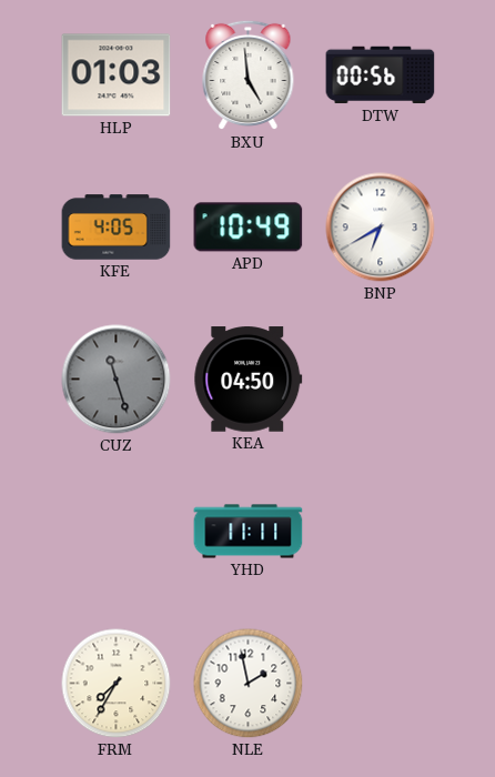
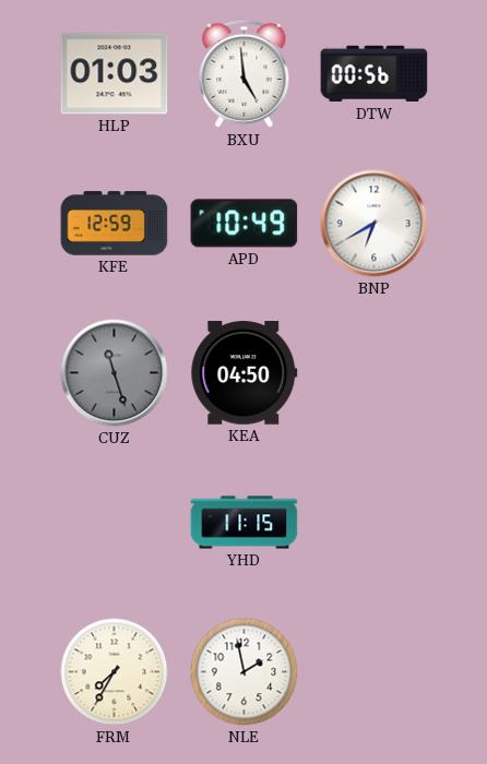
KFE: 4:05 -> 12:59
YHD: 11:11 -> 11:15
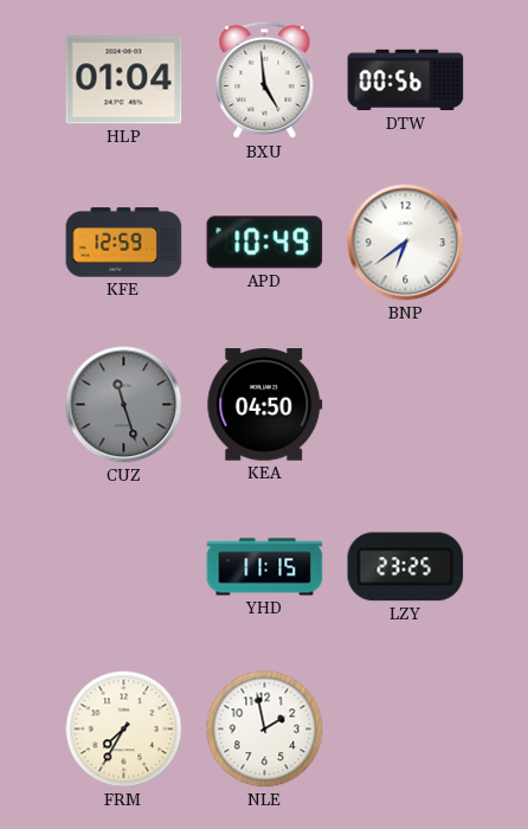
HLP: 01:03 -> 01:04
BNP: 6:40 -> 6:39
LZY: none -> 23:25
